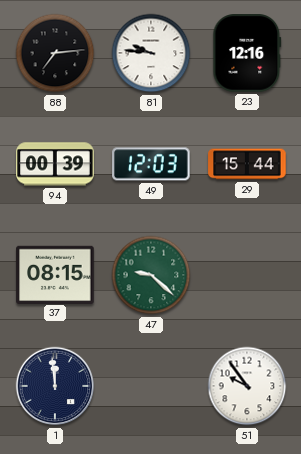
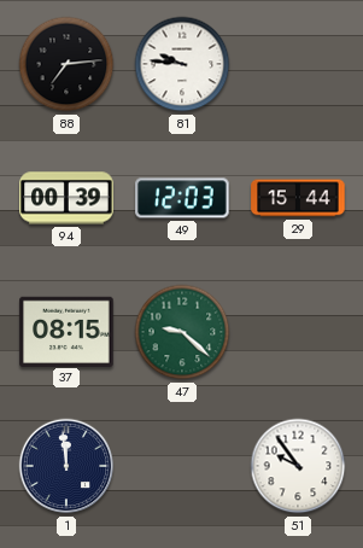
23: 12:16 -> none
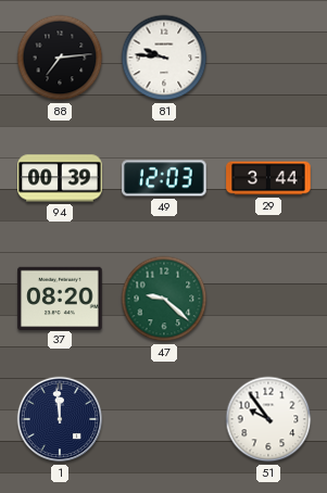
29: 15:44 -> 3:44
37: 08:15 -> 08:20
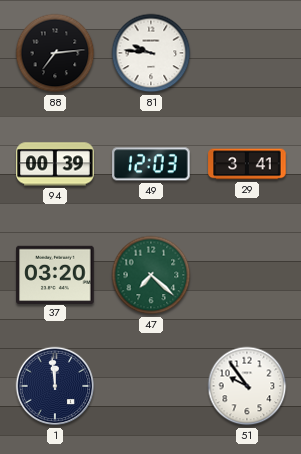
29: 3:44 -> 3:41
37: 08:20 -> 03:20
47: 9:22 -> 7:22
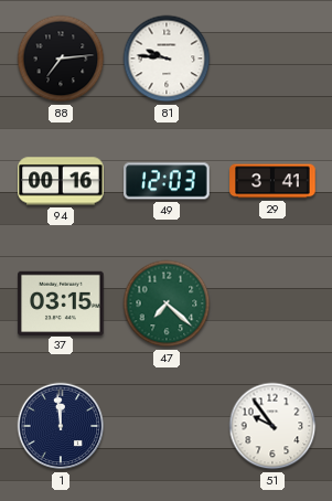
94: 00:39 -> 00:16
37: 03:20 -> 03:15
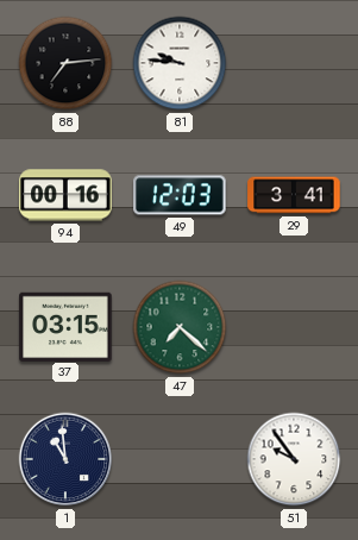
1: 11:59 -> 10:59
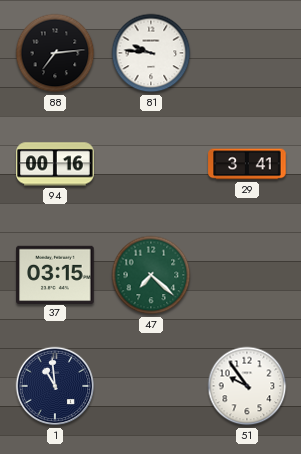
49: 12:03 -> none
